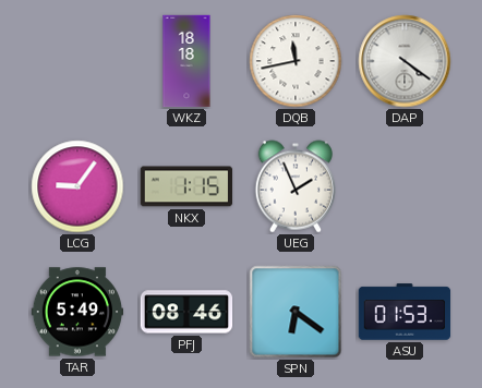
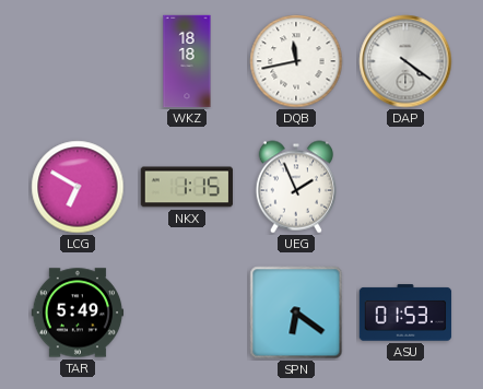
LCG: 9:06 -> 6:50
PFJ: 08:46 -> none
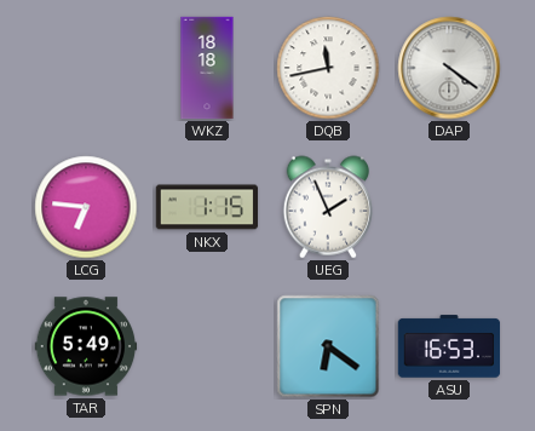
LCG: 6:50 -> 6:46
ASU: 01:53 -> 16:53
